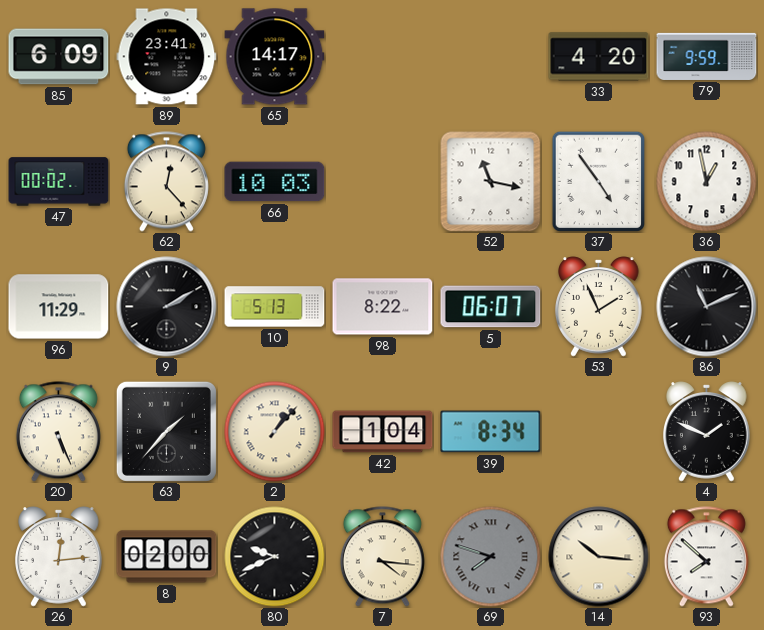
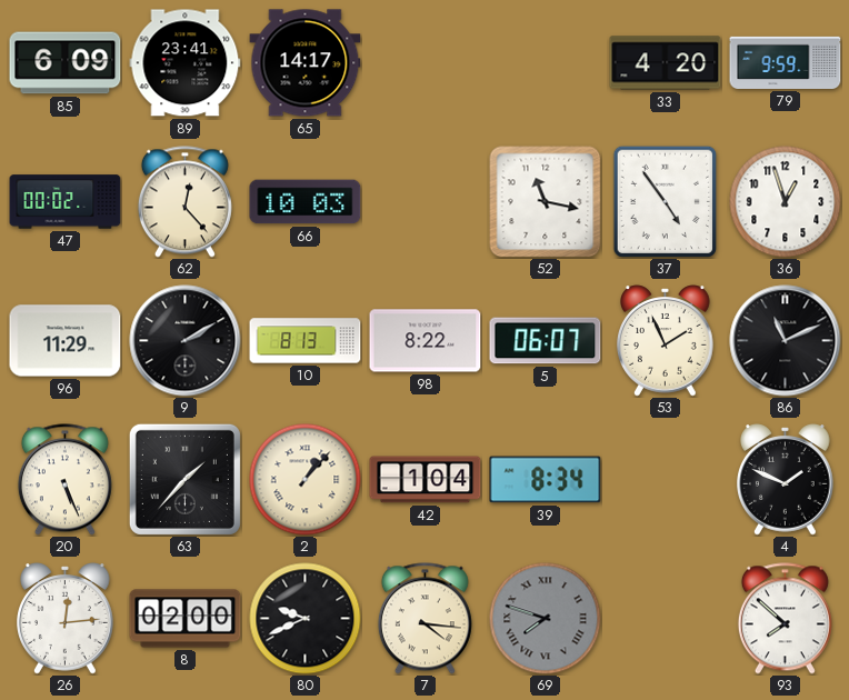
36: 12:58 -> 12:57
10: 5:13 -> 8:13
14: 10:16 -> none
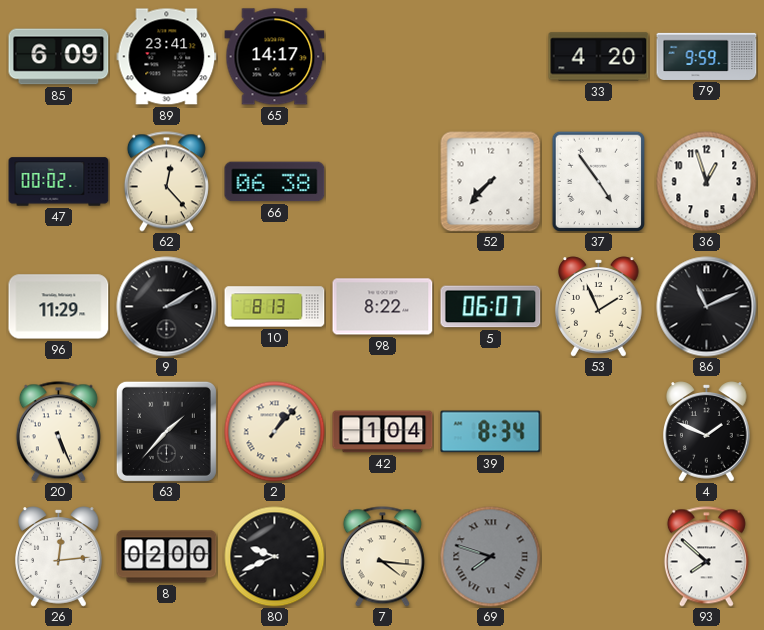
66: 10:03 -> 06:38
52: 11:17 -> 7:37
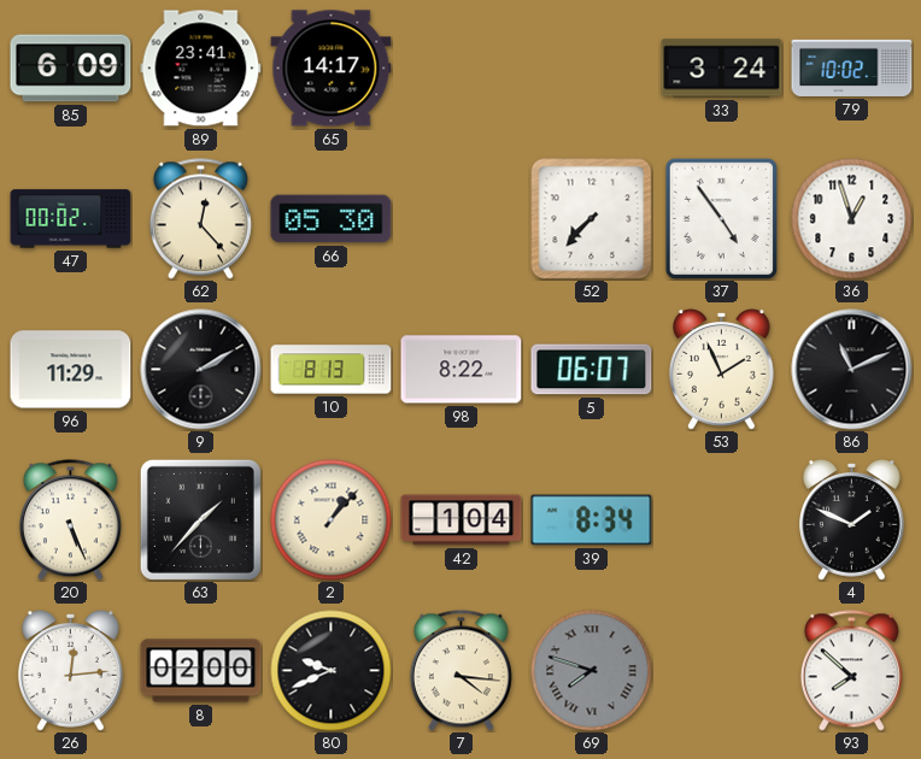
33: 4:20 -> 3:24
79: 9:59 -> 10:02
66: 06:38 -> 05:30
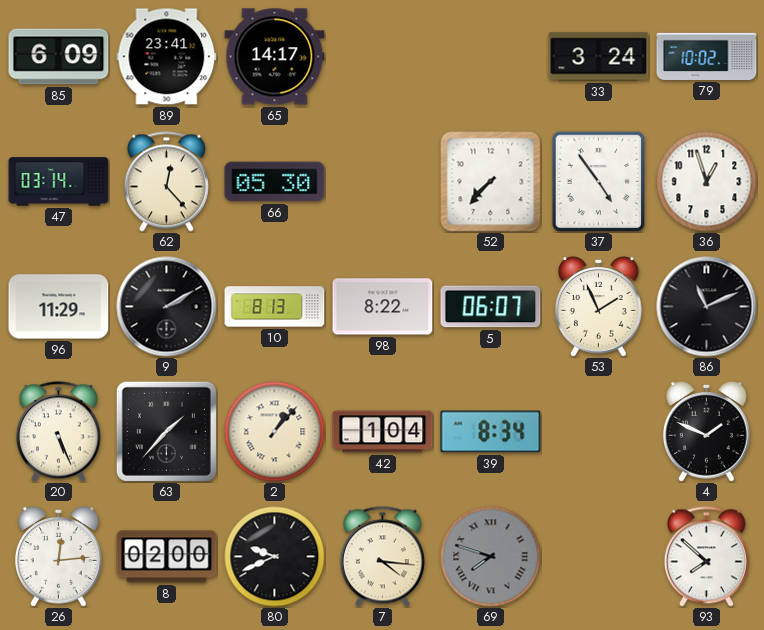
47: 00:02 -> 03:14
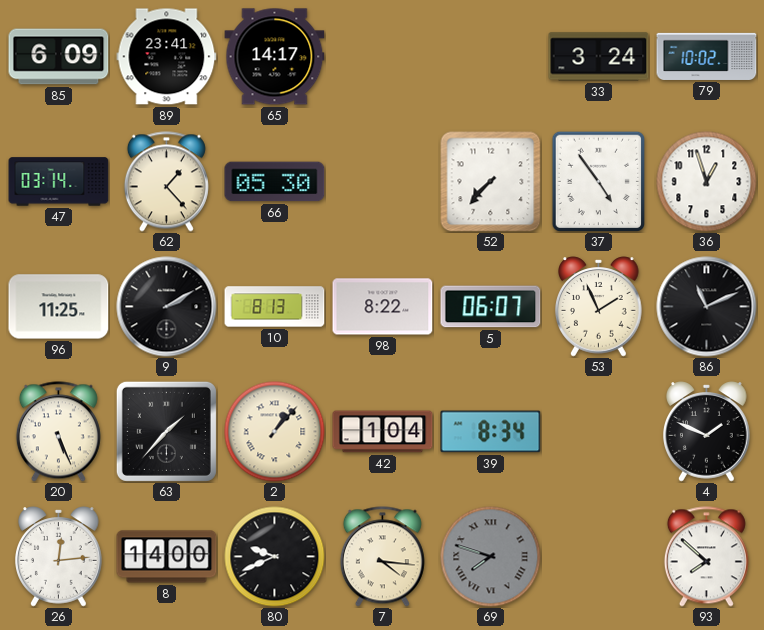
62: 12:23 -> 1:23
96: 11:29 -> 11:25
8: 02:00 -> 14:00
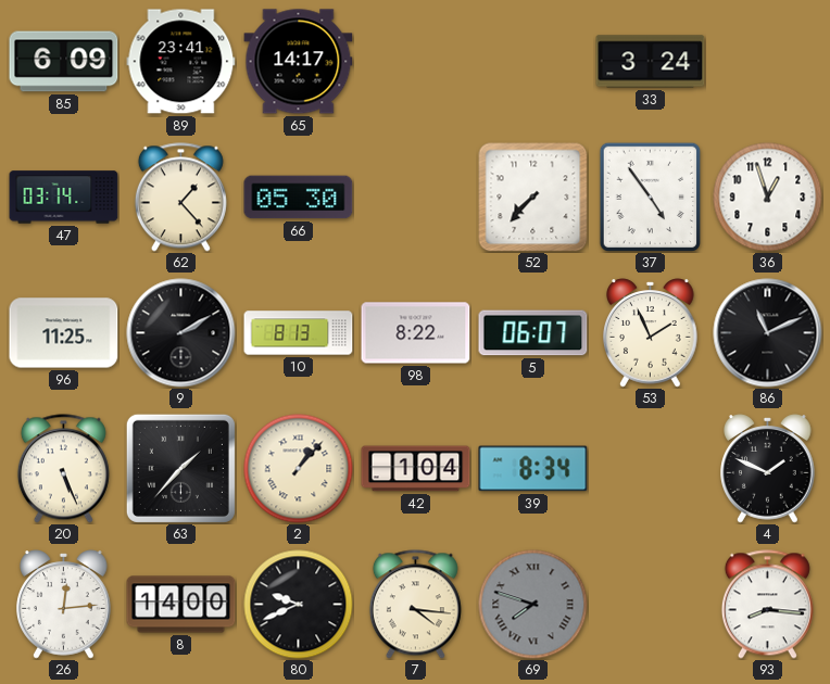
79: 10:02 -> none
93: 7:52 -> 8:16
